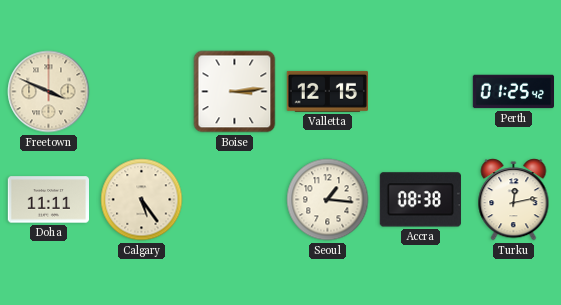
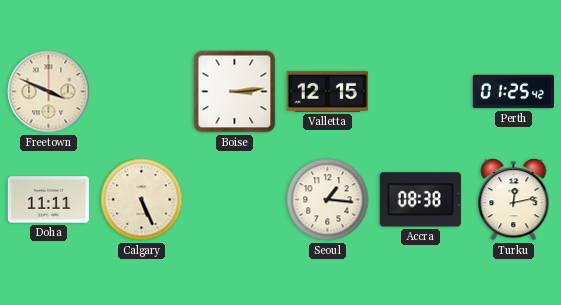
Calgary: 5:24 -> 5:26
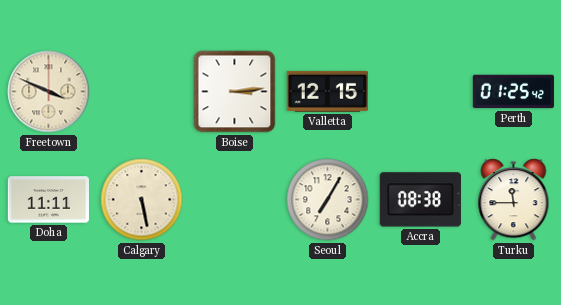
Calgary: 5:26 -> 5:28
Seoul: 1:16 -> 7:05
Turku: 12:13 -> 11:45
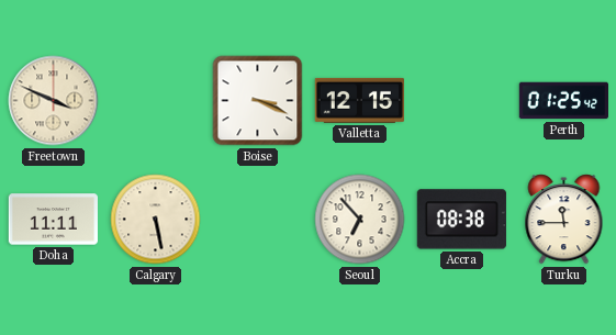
Boise: 3:14 -> 3:19
Seoul: 7:05 -> 6:53
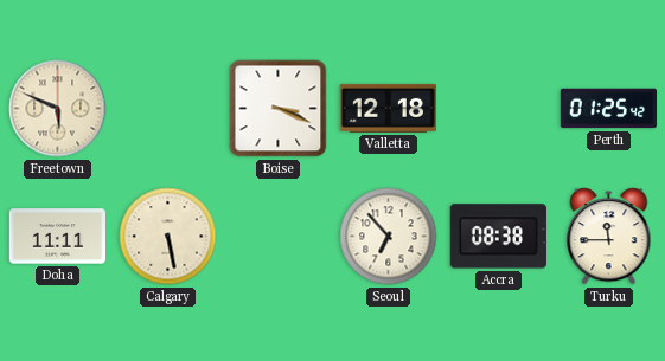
Freetown: 3:49 -> 5:49
Valletta: 12:15 -> 12:18
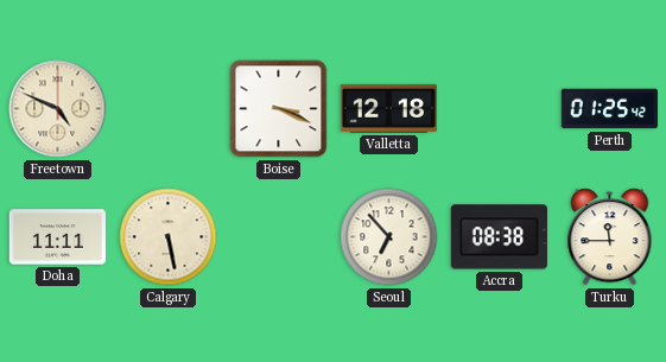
Freetown: 5:49 -> 4:49
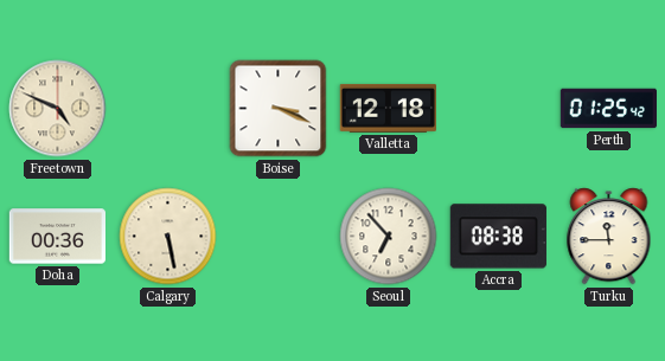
Doha: 11:11 -> 00:36
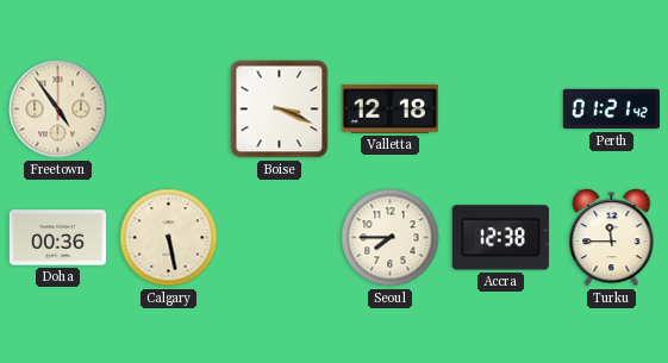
Freetown: 4:49 -> 4:54
Perth: 01:25 -> 01:21
Seoul: 6:53 -> 7:45
Accra: 08:38 -> 12:38
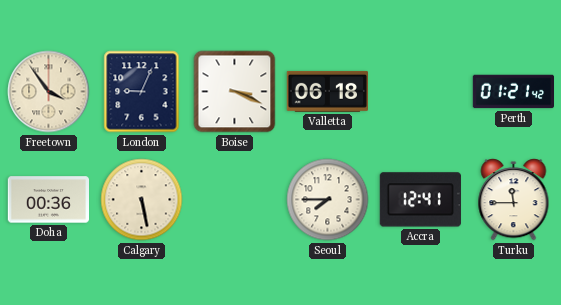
Freetown: 4:54 -> 3:54
London: none -> 9:04
Valletta: 12:18 -> 06:18
Accra: 12:38 -> 12:41
